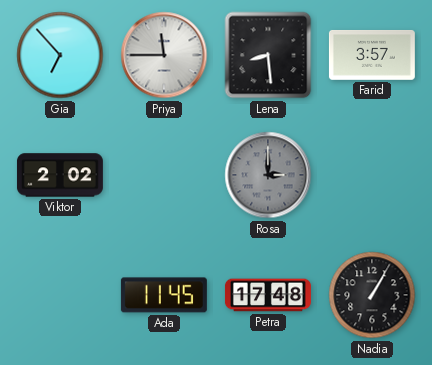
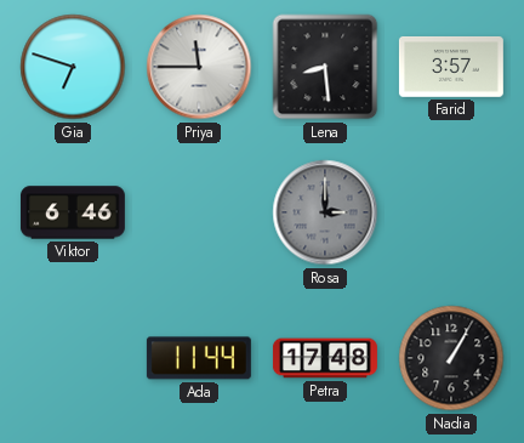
Gia: 6:53 -> 6:48
Viktor: 2:02 -> 6:46
Ada: 11:45 -> 11:44
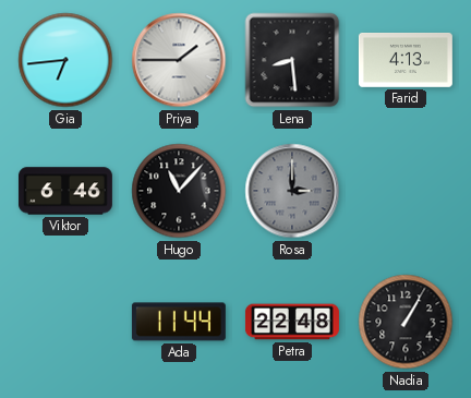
Gia: 6:48 -> 6:44
Priya: 11:45 -> 1:45
Farid: 3:57 -> 4:13
Hugo: none -> 11:07
Petra: 17:48 -> 22:48
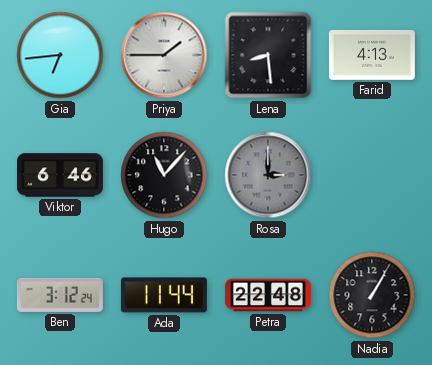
Ben: none -> 3:12
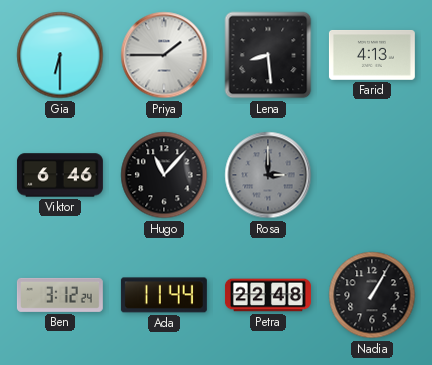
Gia: 6:44 -> 6:30
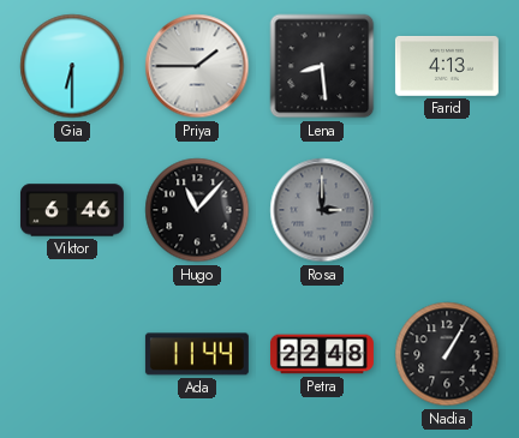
Ben: 3:12 -> none
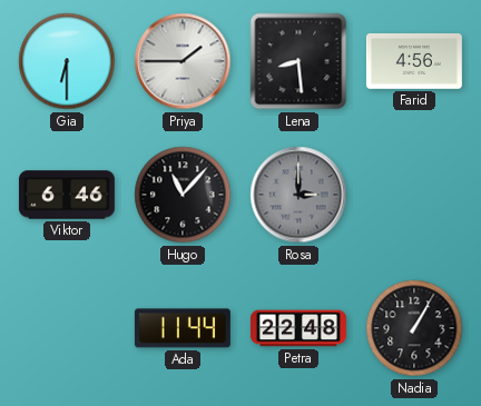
Farid: 4:13 -> 4:56
